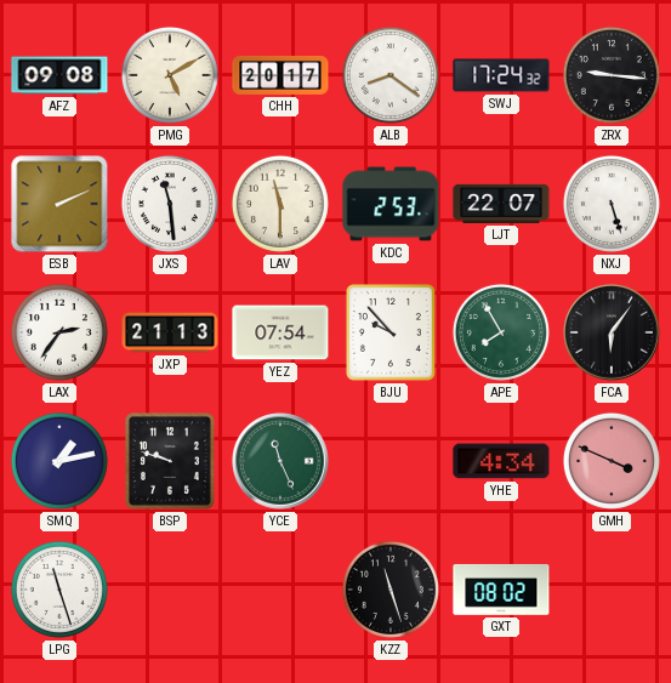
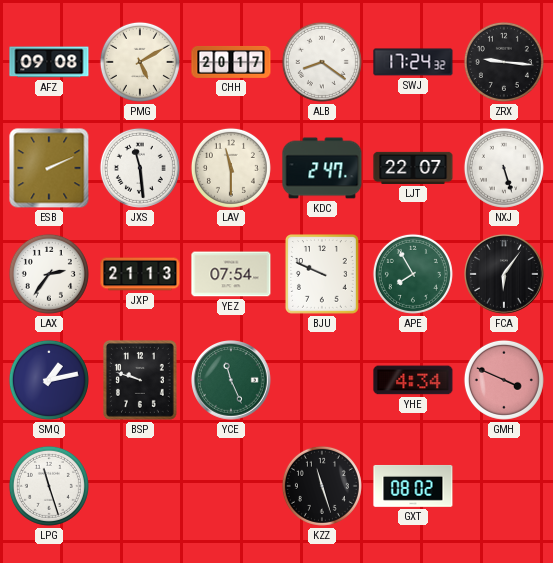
KDC: 2:53 -> 2:47
BJU: 9:53 -> 9:49
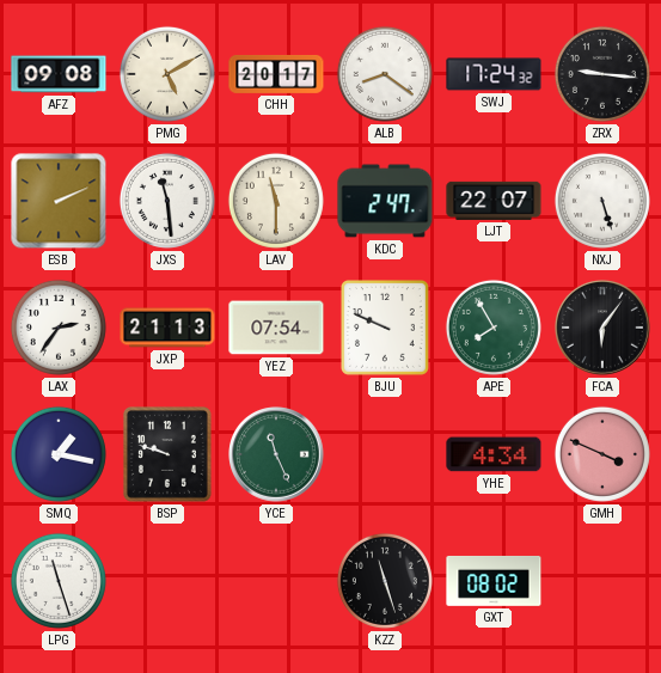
SMQ: 1:13 -> 1:17
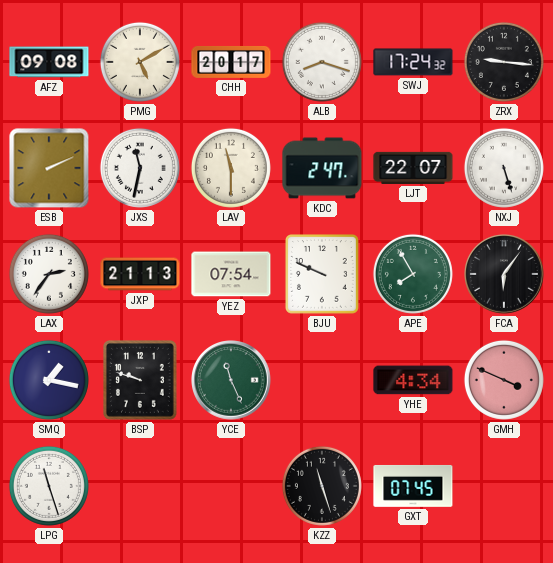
ALB: 8:21 -> 8:18
JXS: 11:29 -> 11:32
GXT: 08:02 -> 07:45
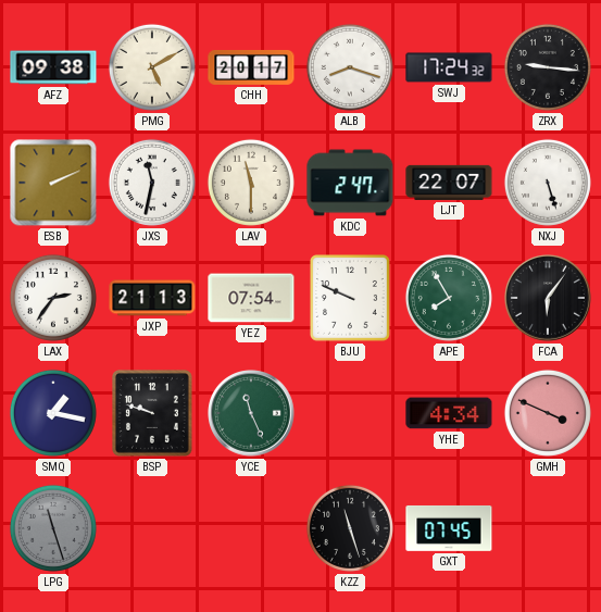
AFZ: 09:08 -> 09:38
LPG dial: white -> grey
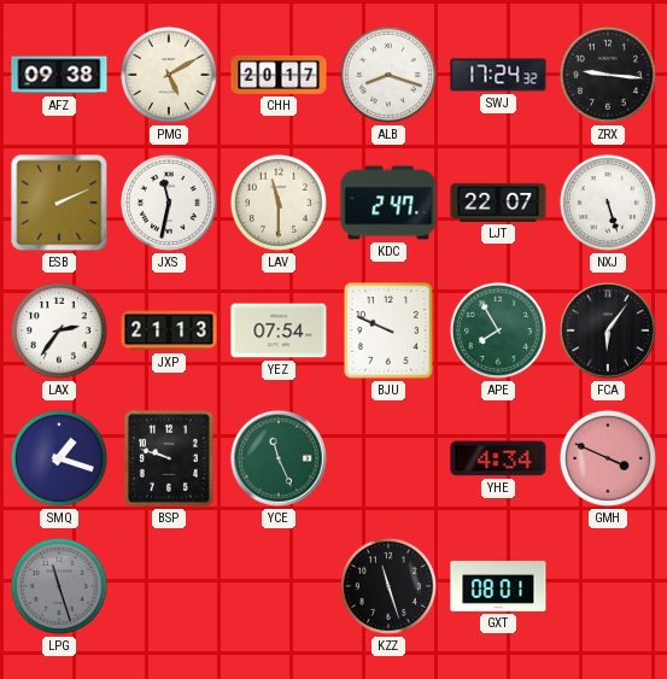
SMQ: 1:17 -> 1:18
GXT: 07:45 -> 08:01
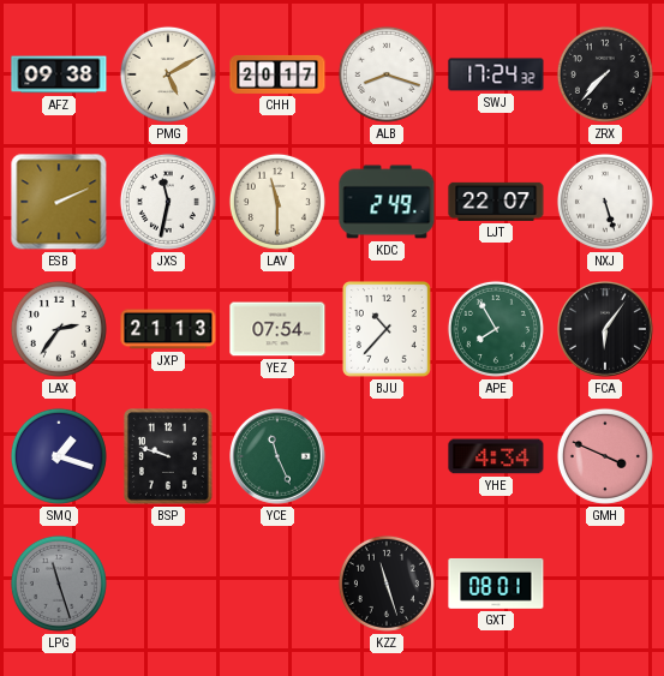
ZRX: 9:16 -> 7:37
KDC: 2:47 -> 2:49
BJU: 9:49 -> 10:37
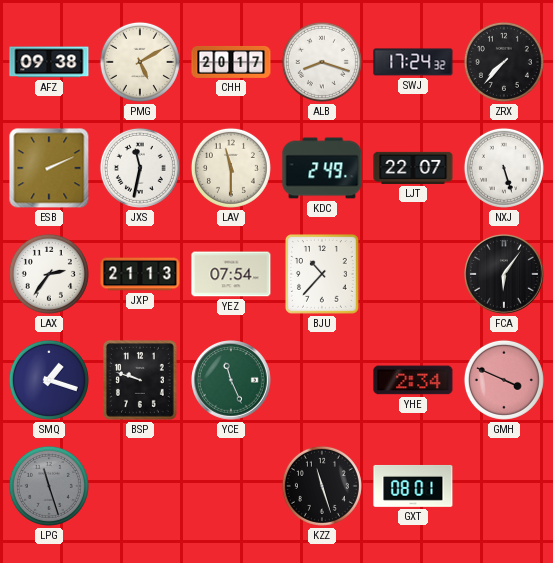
APE: 7:55 -> none
YHE: 4:34 -> 2:34
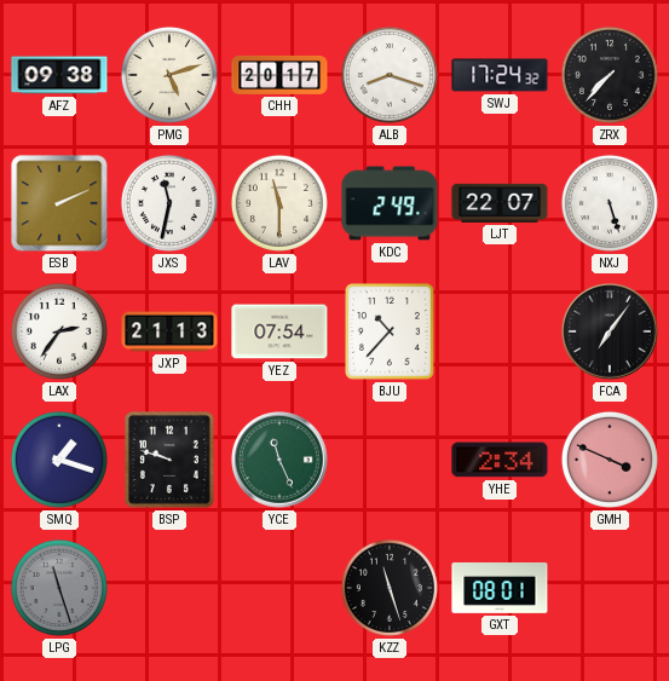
PMG: 5:10 -> 5:12
FCA: 6:06 -> 7:06
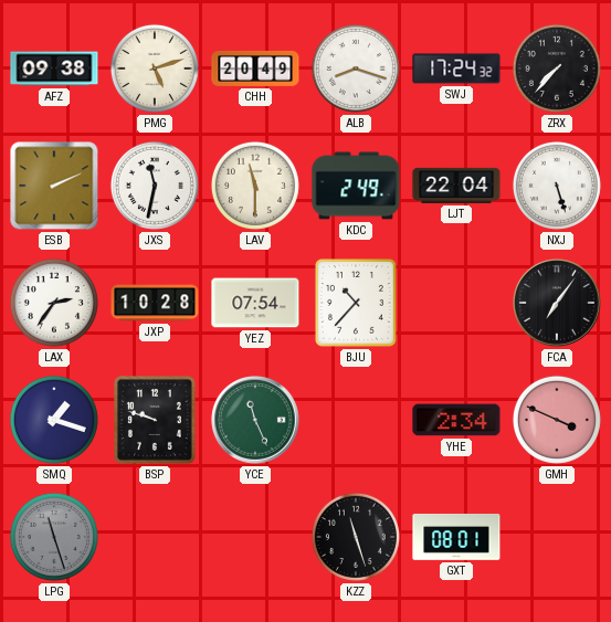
CHH: 20:17 -> 20:49
LJT: 22:07 -> 22:04
JXP: 21:13 -> 10:28
